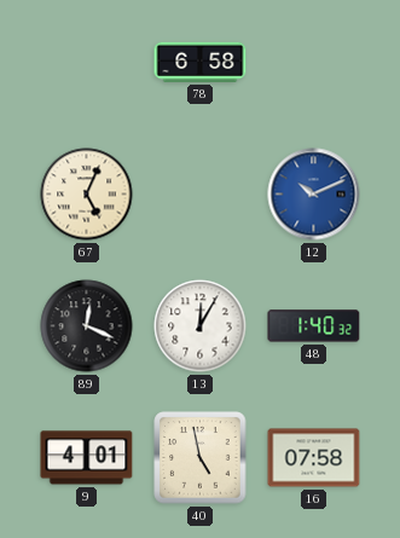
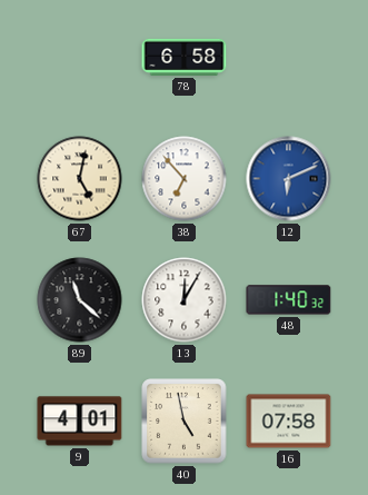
67: 5:04 -> 5:02
38: none -> 6:53
12: 10:11 -> 6:11
89: 12:19 -> 11:22
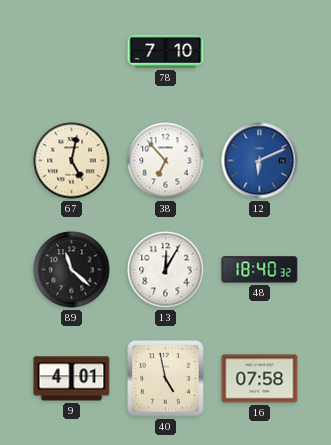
78: 6:58 -> 7:10
48: 1:40 -> 18:40
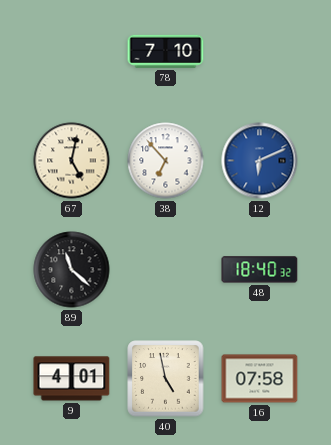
13: 12:05 -> none
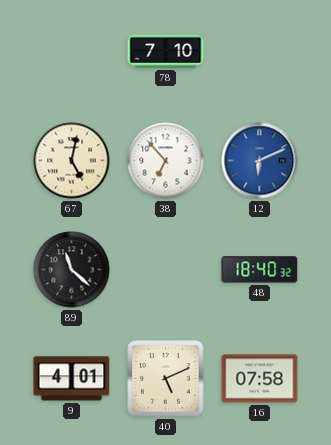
40: 4:58 -> 5:11
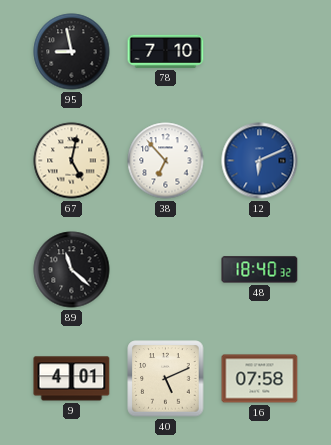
95: none -> 8:58
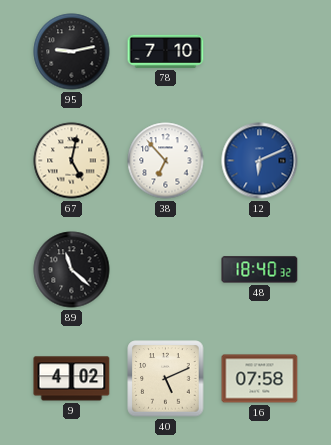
95: 8:58 -> 9:13
9: 4:01 -> 4:02
